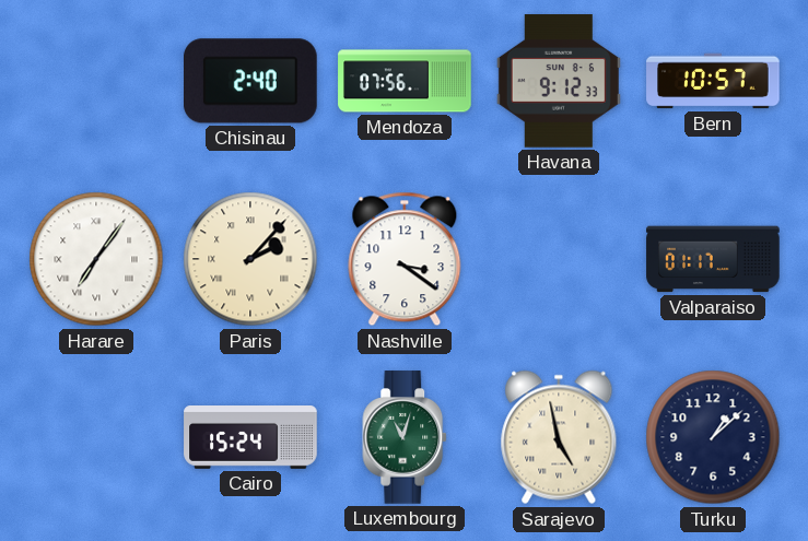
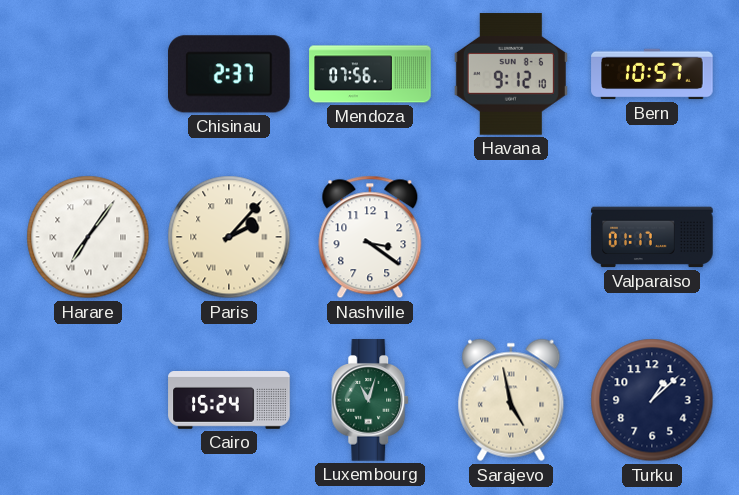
Chisinau: 2:40 -> 2:37
Havana: 9:12:33 -> 9:12:10
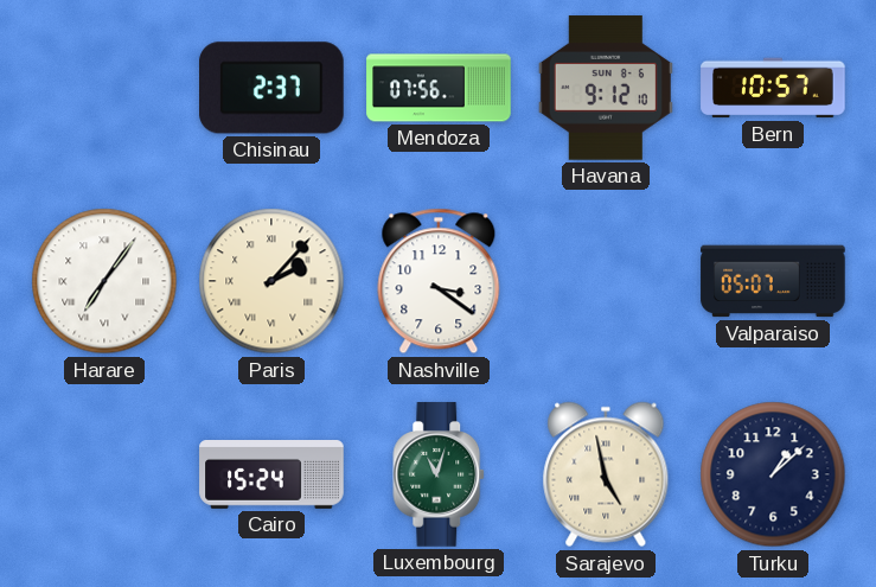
Valparaiso: 01:17 -> 05:07
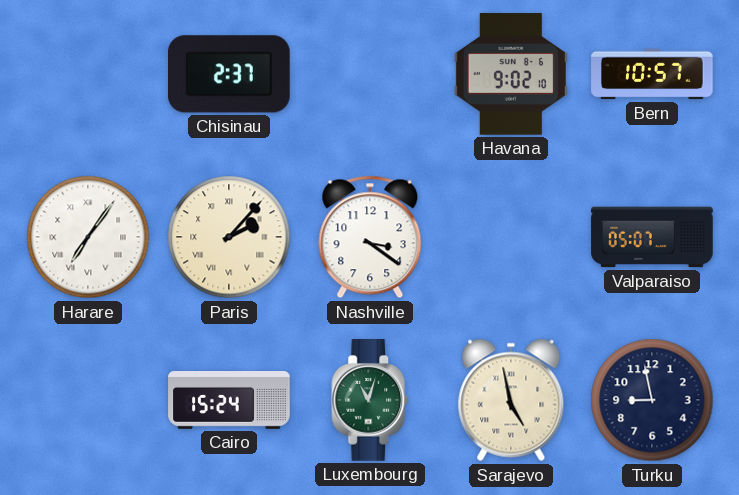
Mendoza: 07:56 -> none
Havana: 9:12 -> 9:02
Turku: 1:08 -> 8:58
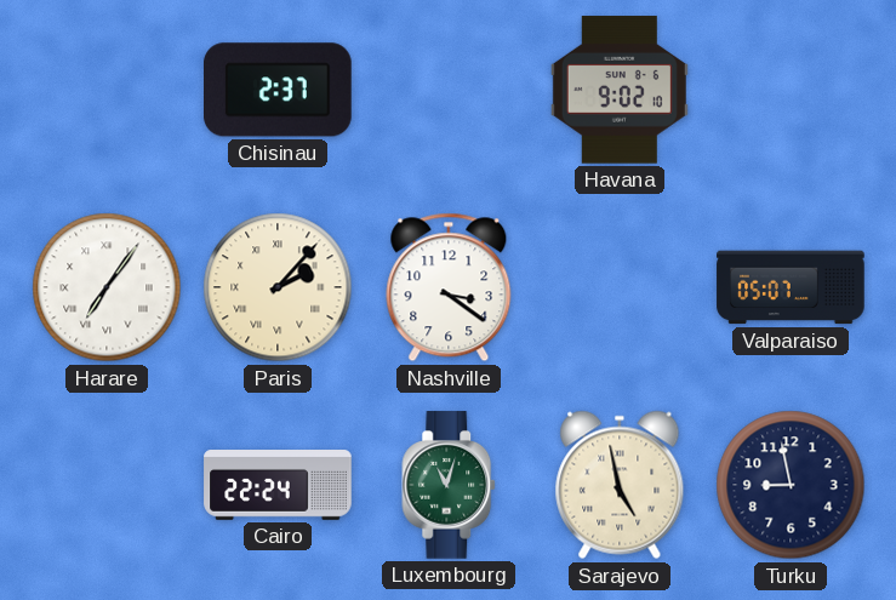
Bern: 10:57 -> none
Cairo: 15:24 -> 22:24
